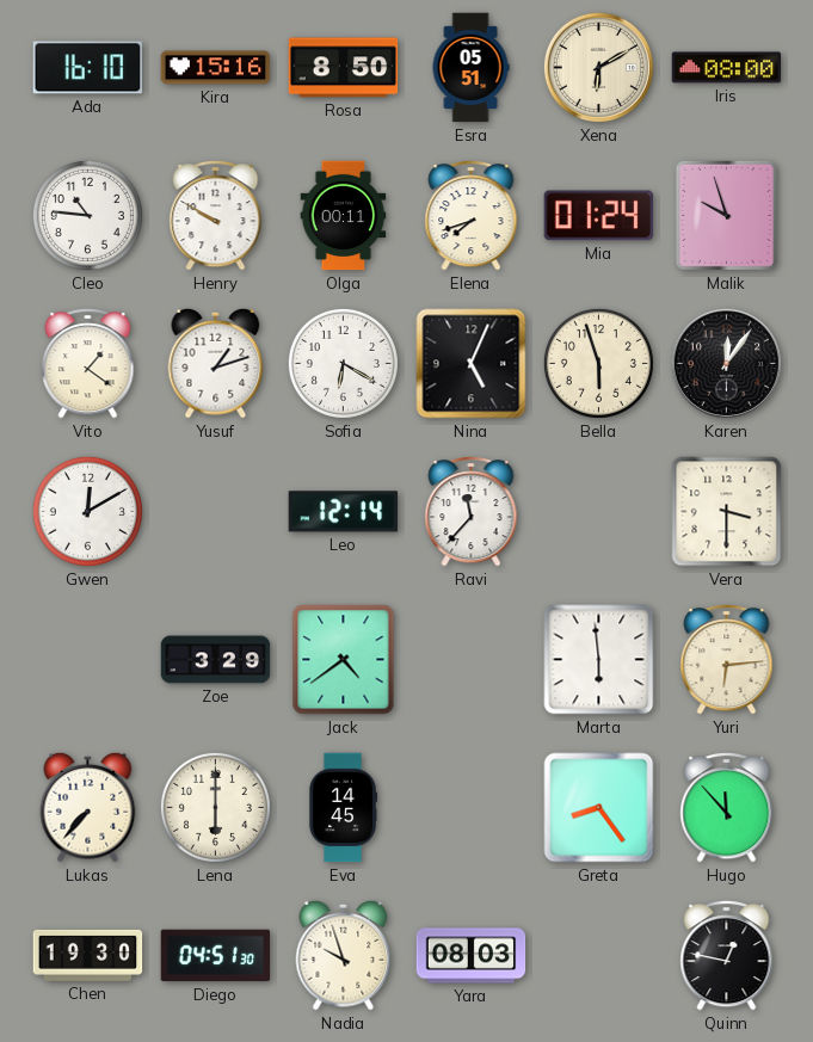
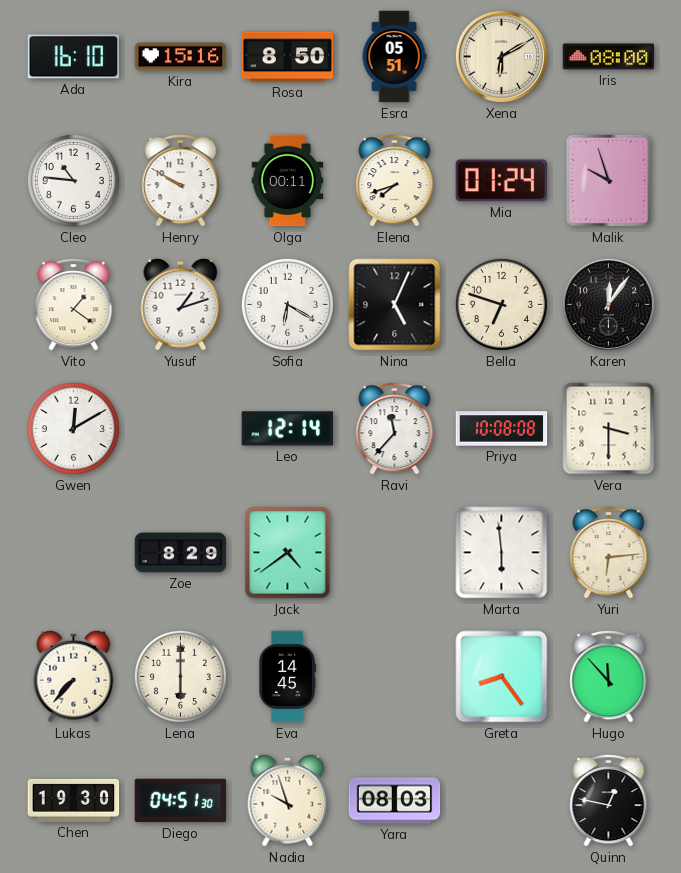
Bella: 5:57 -> 6:48
Priya: none -> 10:08
Zoe: 3:29 -> 8:29
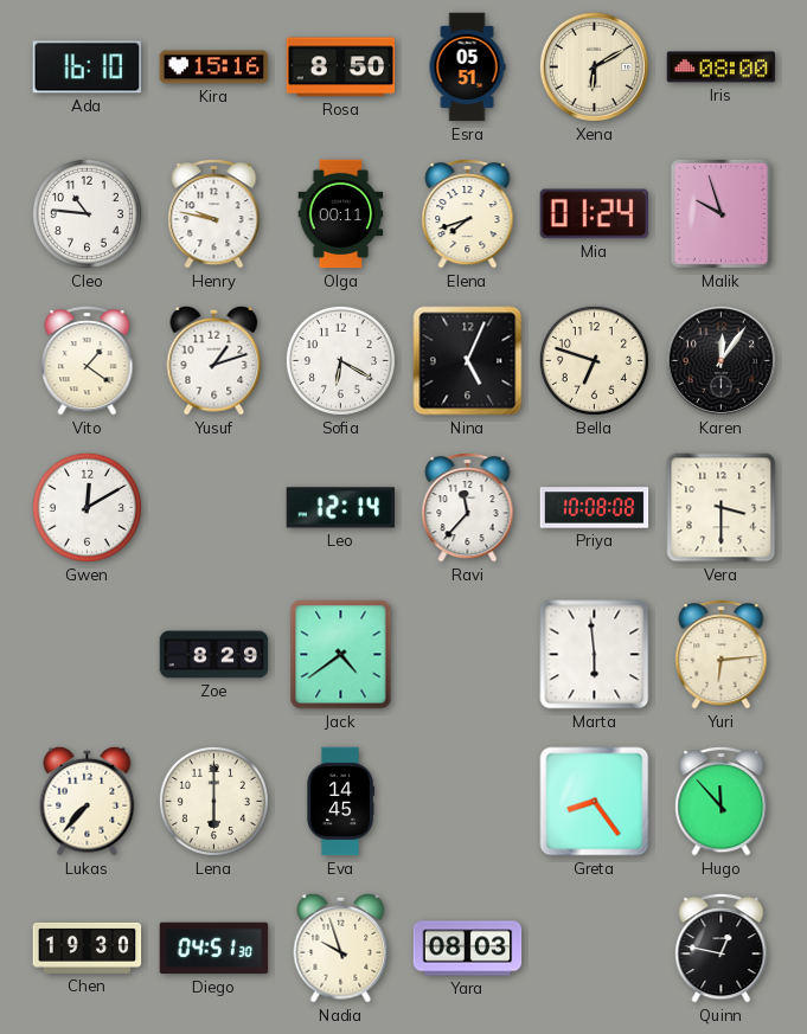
Henry: 9:50 -> 9:47
